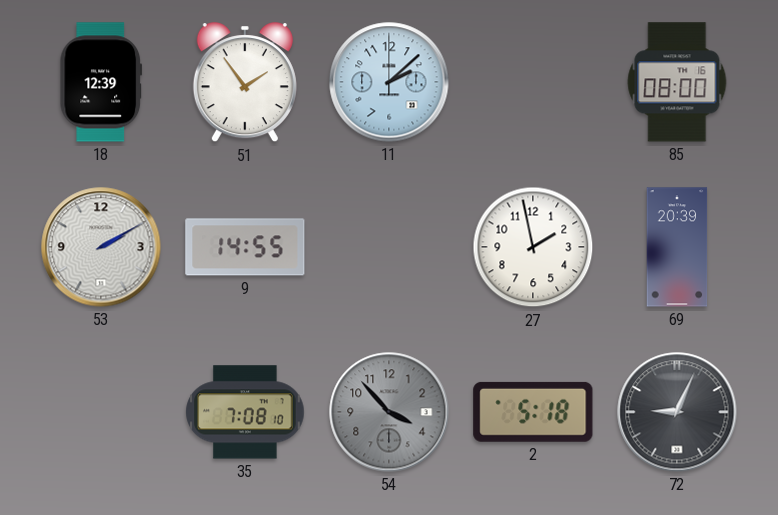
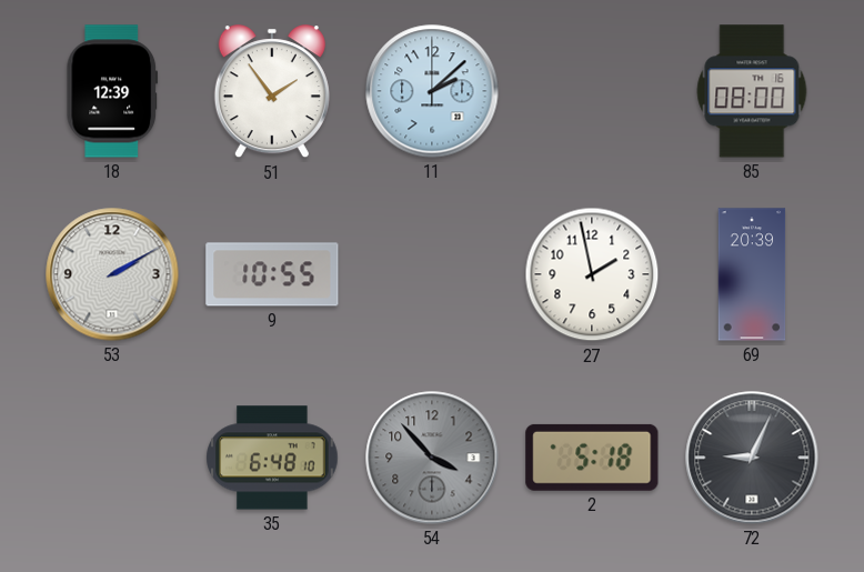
9: 14:55 -> 10:55
35: 7:08 -> 6:48
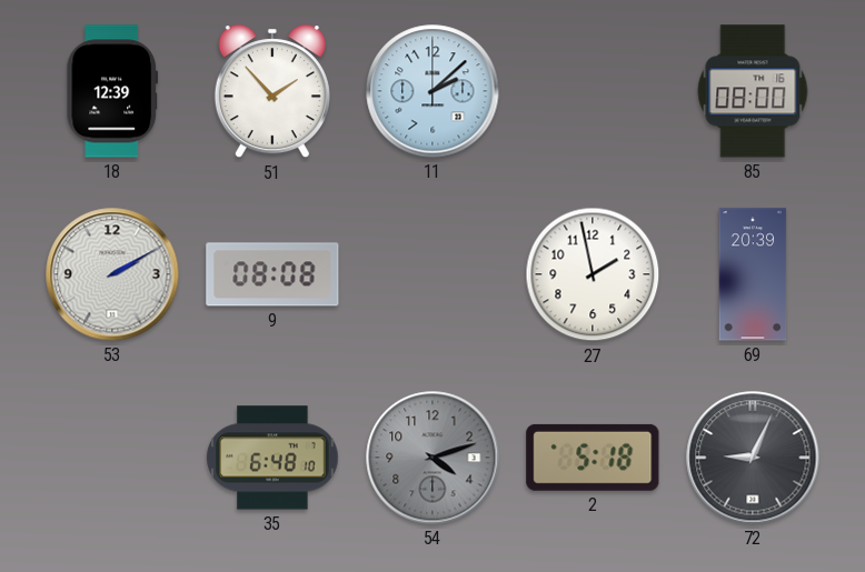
51: 1:54 -> 1:53
9: 10:55 -> 08:08
54: 3:53 -> 4:12
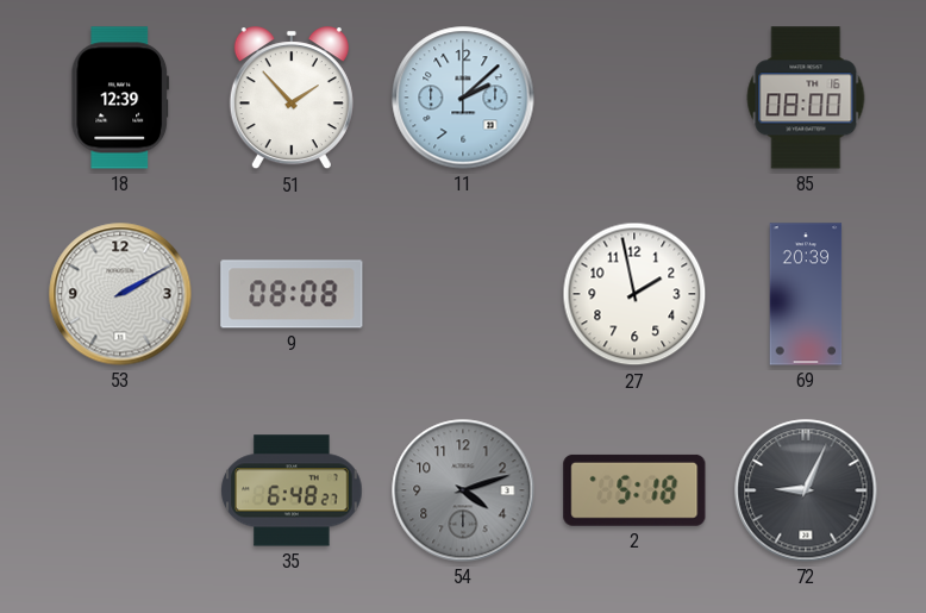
35: 6:48:10 -> 6:48:27
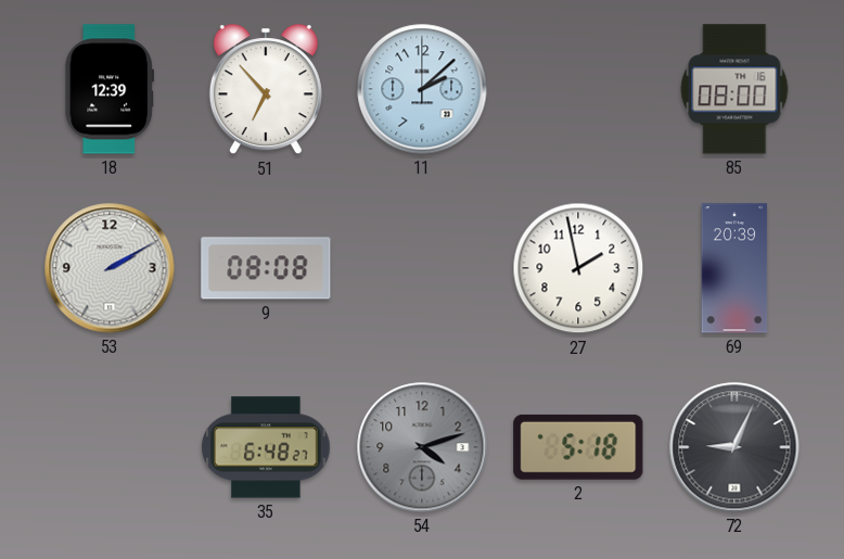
51: 1:53 -> 6:53
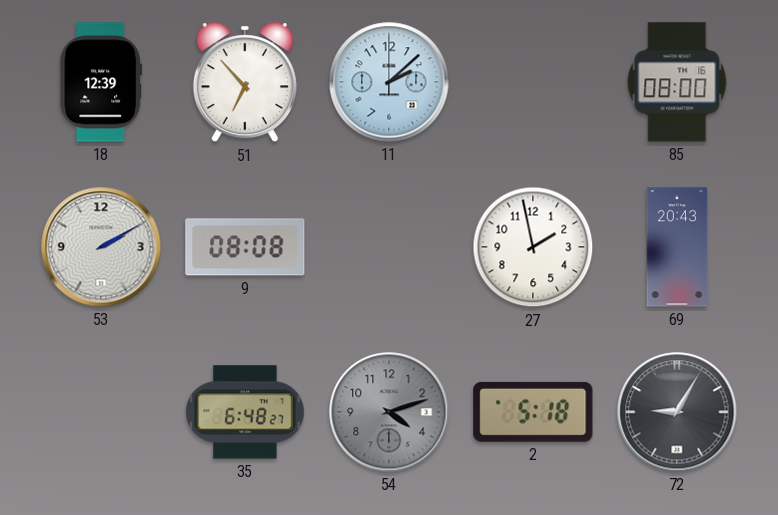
69: 20:39 -> 20:43
72: 9:04 -> 9:05
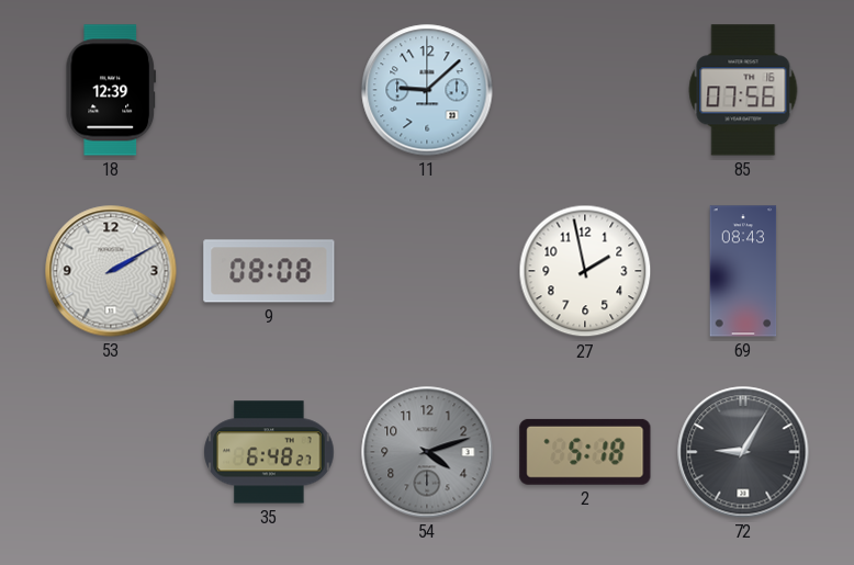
51: 6:53 -> none
11: 2:08 -> 9:08
85: 08:00 -> 07:56
69: 20:43 -> 08:43
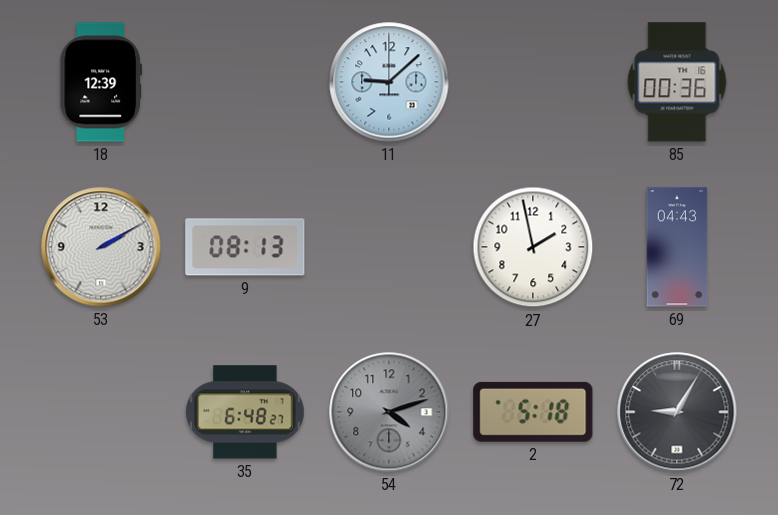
85: 07:56 -> 00:36
9: 08:08 -> 08:13
69: 08:43 -> 04:43
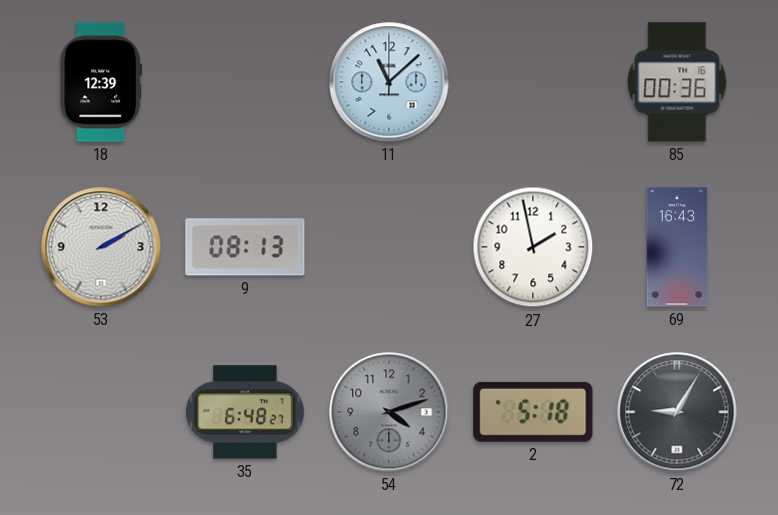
11: 9:08 -> 11:08
69: 04:43 -> 16:43
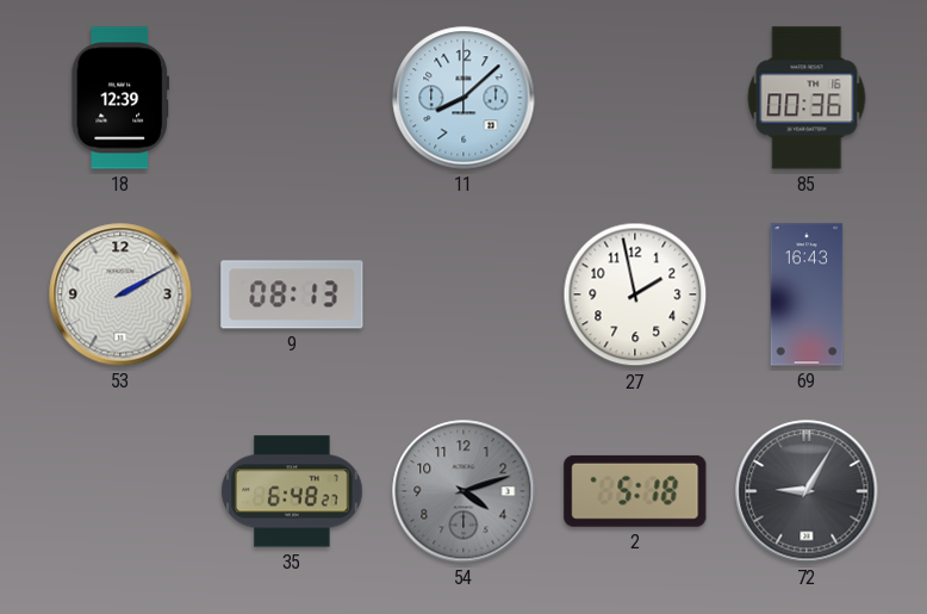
11: 11:08 -> 8:08
